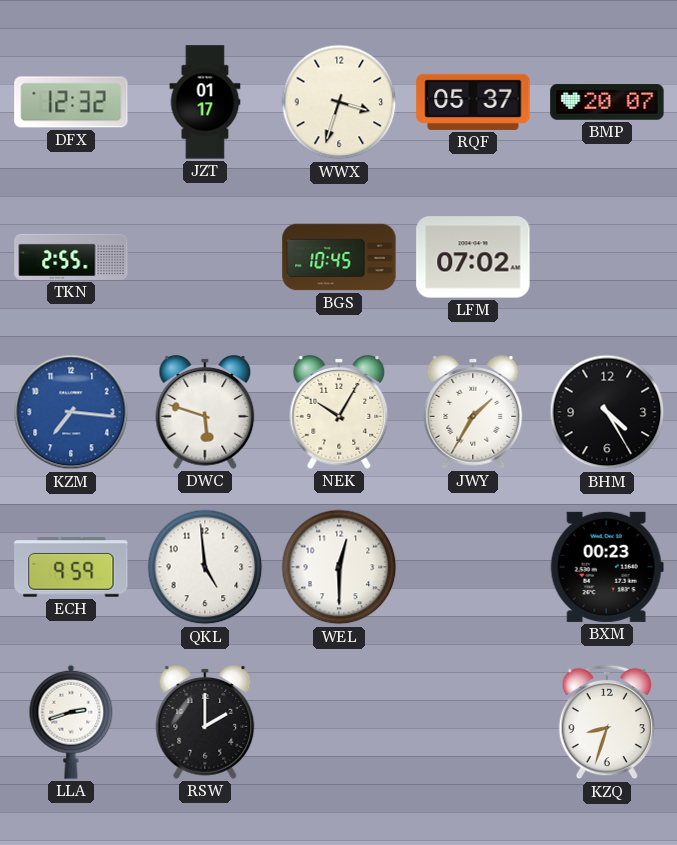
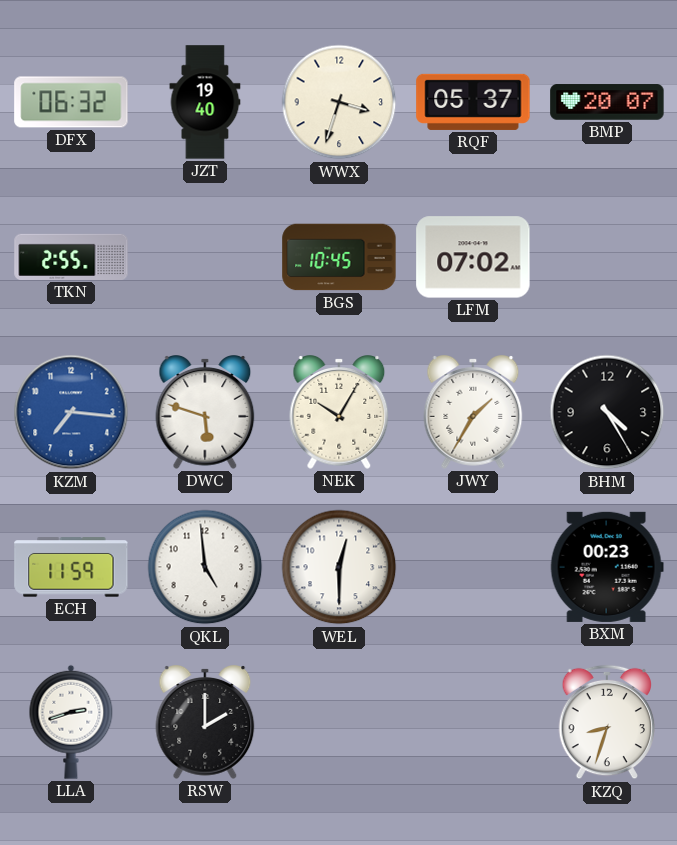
DFX: 12:32 -> 06:32
JZT: 01:17 -> 19:40
ECH: 9:59 -> 11:59
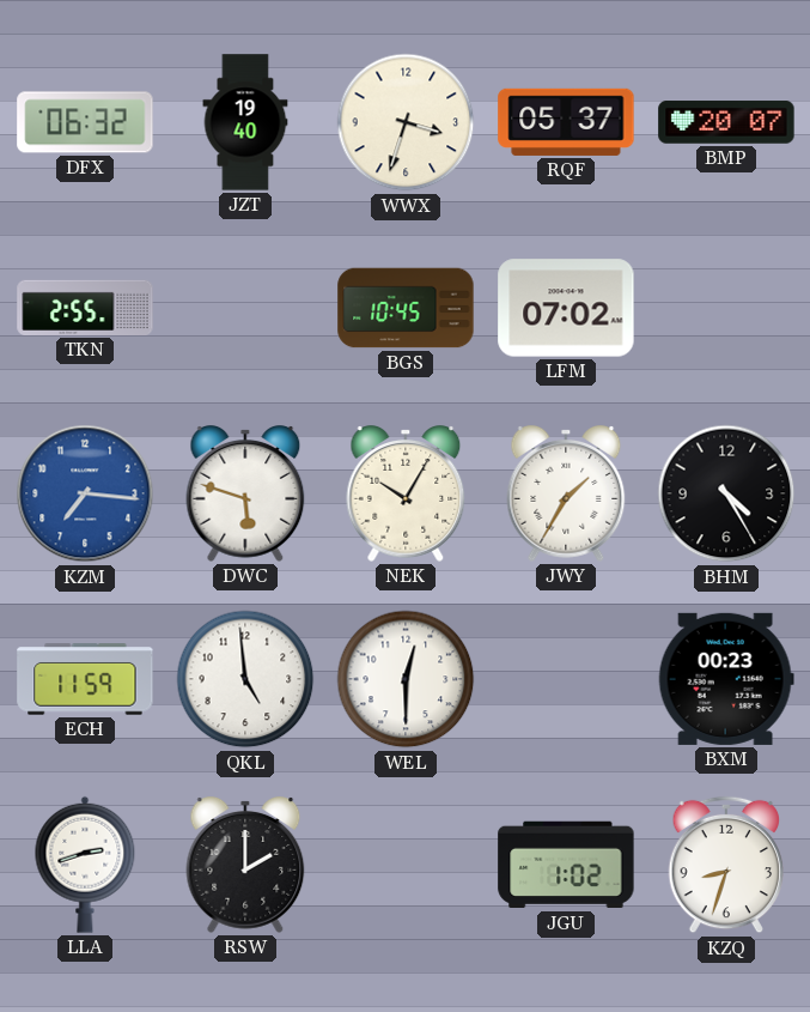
JGU: none -> 1:02
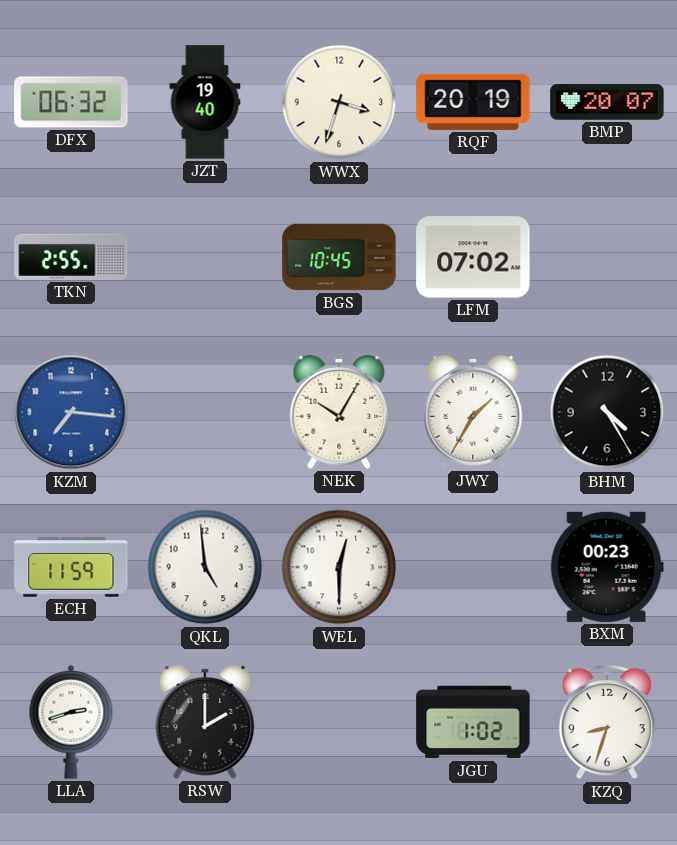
RQF: 05:37 -> 20:19
DWC: 5:48 -> none
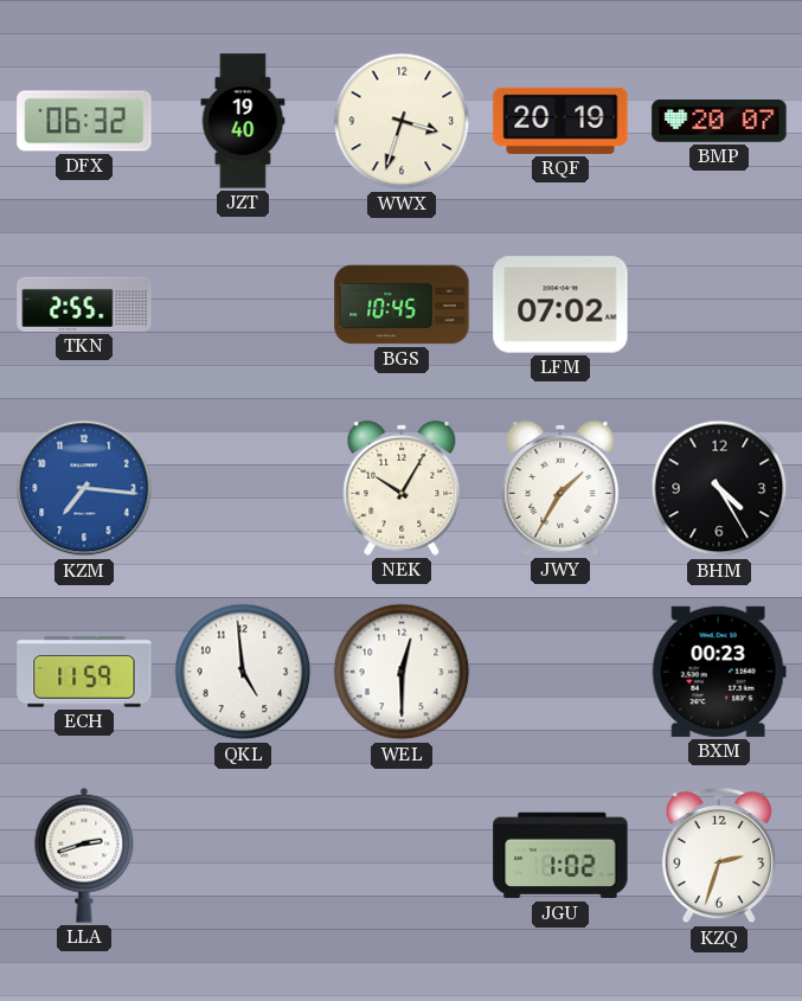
RSW: 2:00 -> none
KZQ: 8:33 -> 2:33
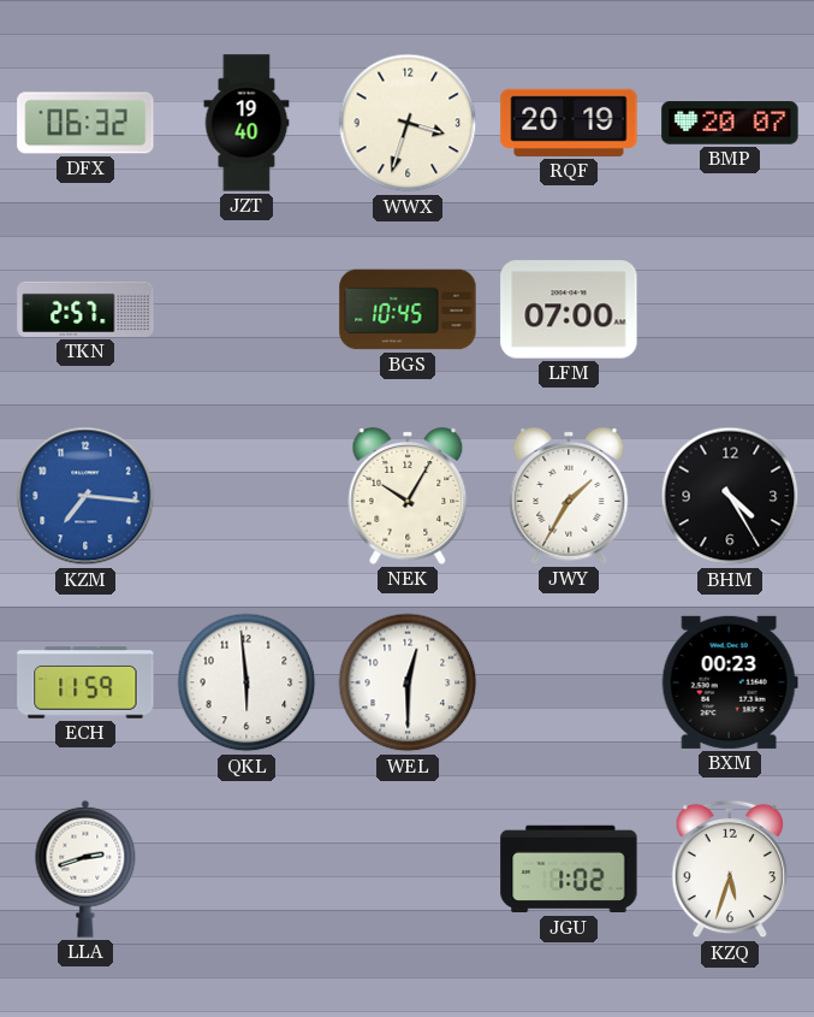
TKN: 2:55 -> 2:57
LFM: 07:02 -> 07:00
QKL: 4:59 -> 5:59
KZQ: 2:33 -> 5:33
